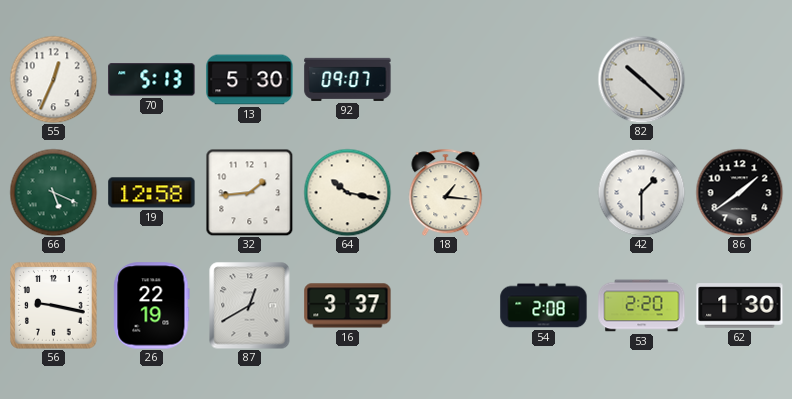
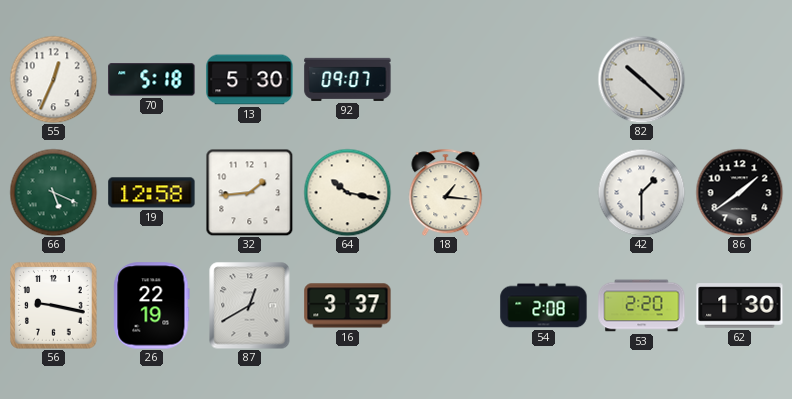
70: 5:13 -> 5:18
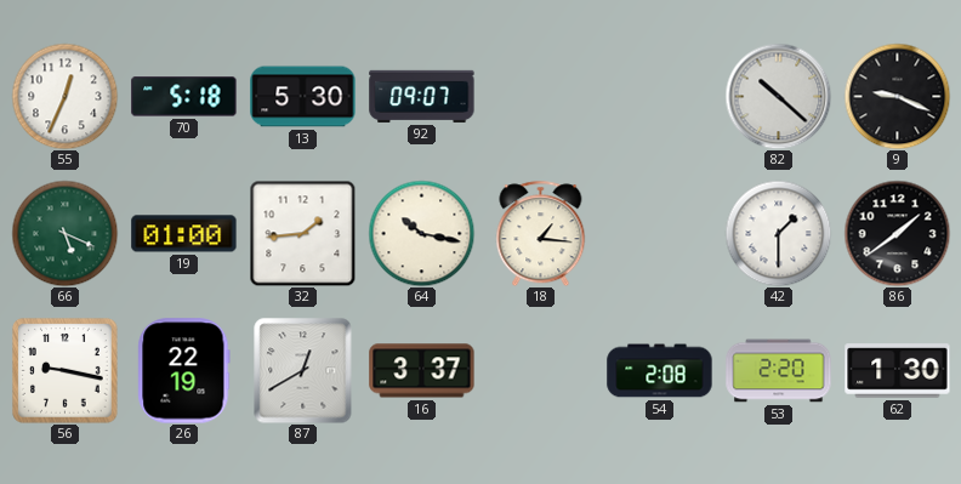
9: none -> 9:19
19: 12:58 -> 01:00
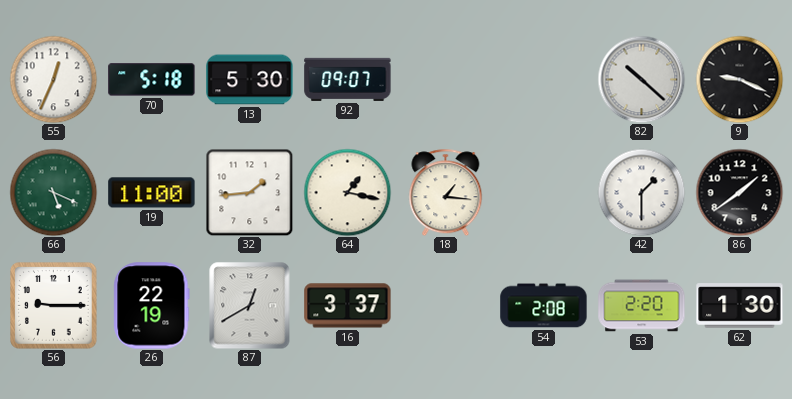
19: 01:00 -> 11:00
64: 10:17 -> 1:17
56: 9:17 -> 9:15
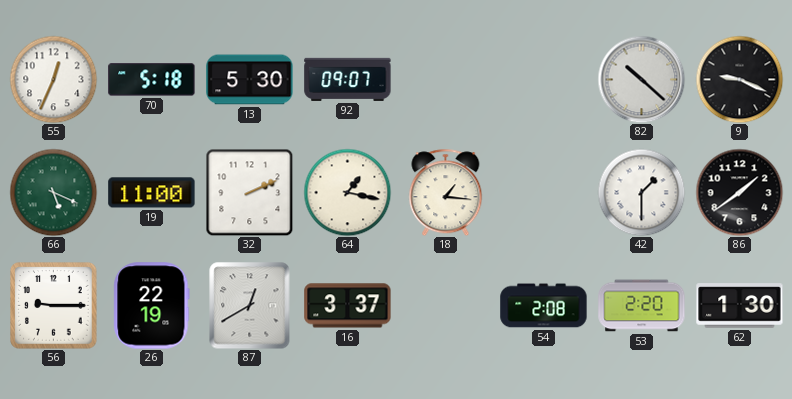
32: 1:44 -> 2:11
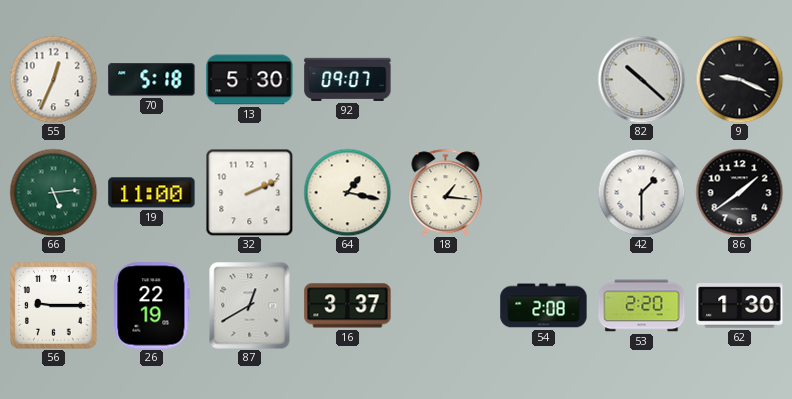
66: 5:19 -> 5:14
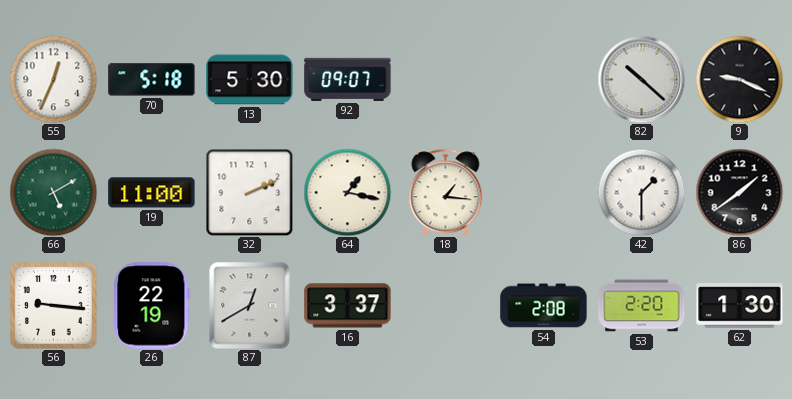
66: 5:14 -> 5:10
56: 9:15 -> 9:16
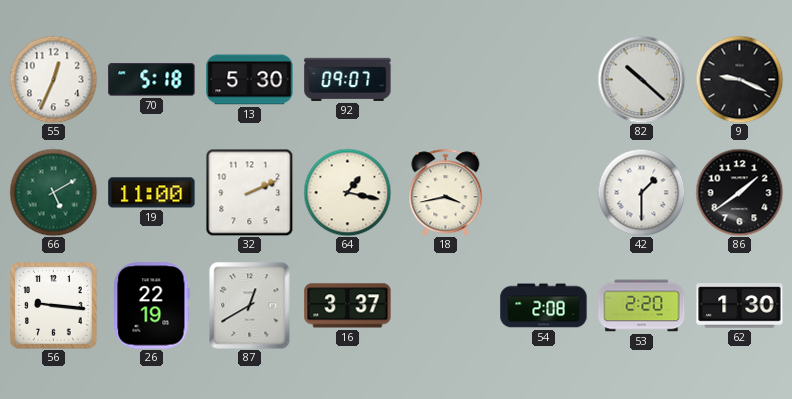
18: 1:16 -> 3:43
